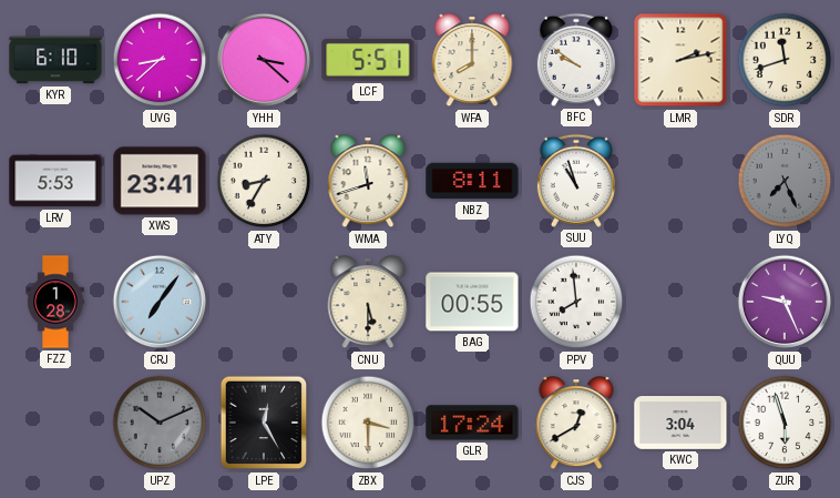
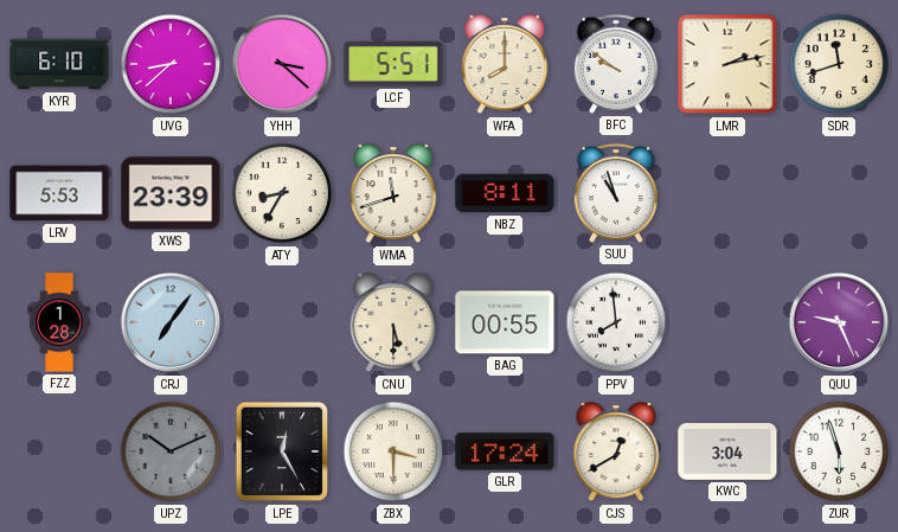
XWS: 23:41 -> 23:39
LYQ: 7:26 -> none
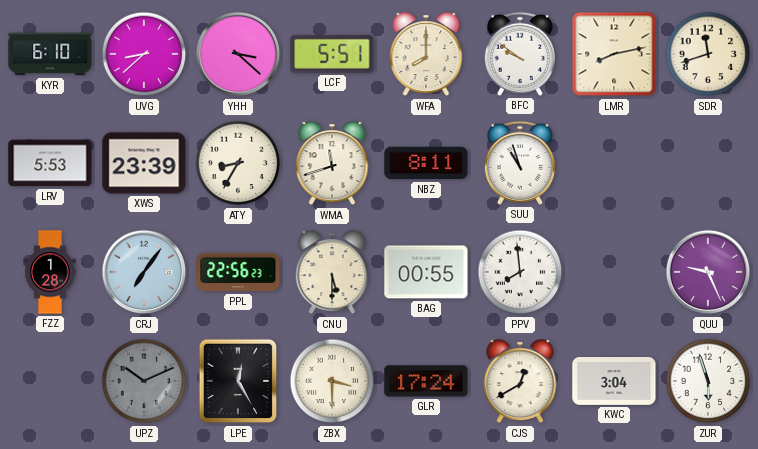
LMR: 2:13 -> 8:13
PPL: none -> 22:56
